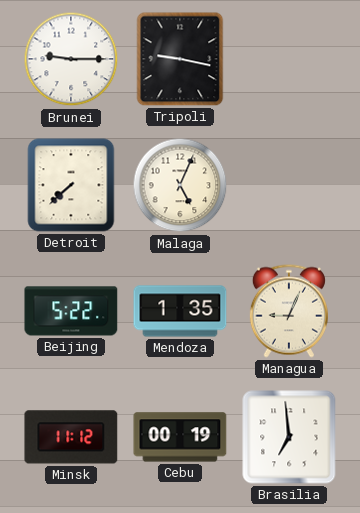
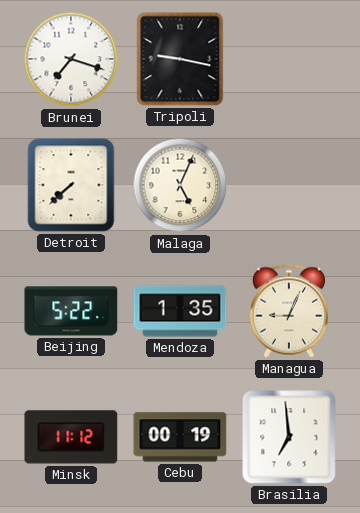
Brunei: 9:15 -> 7:18
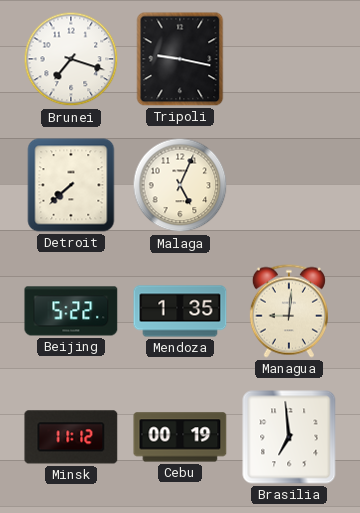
Managua: 9:04 -> 9:01
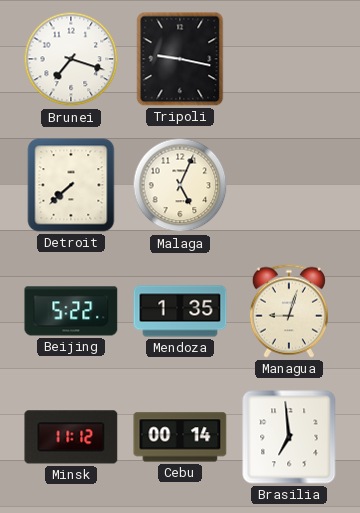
Managua: 9:01 -> 9:03
Cebu: 00:19 -> 00:14
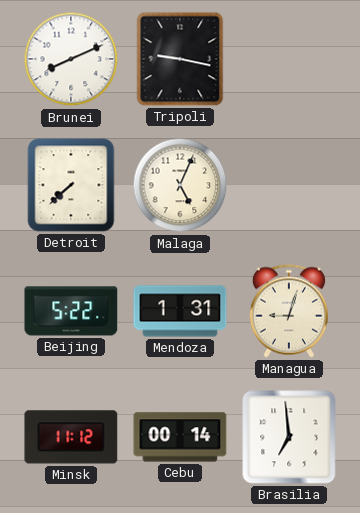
Brunei: 7:18 -> 8:11
Mendoza: 1:35 -> 1:31
